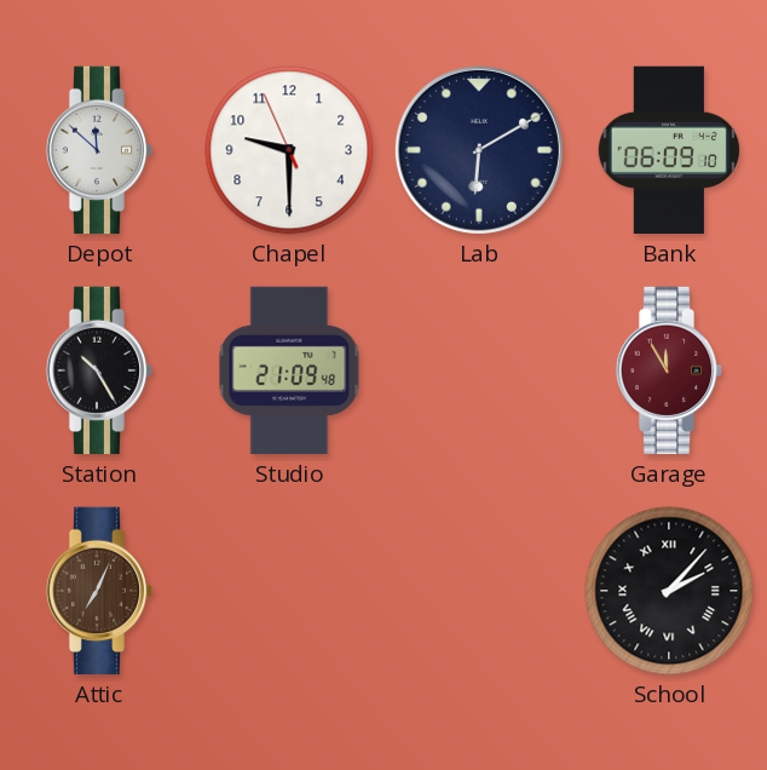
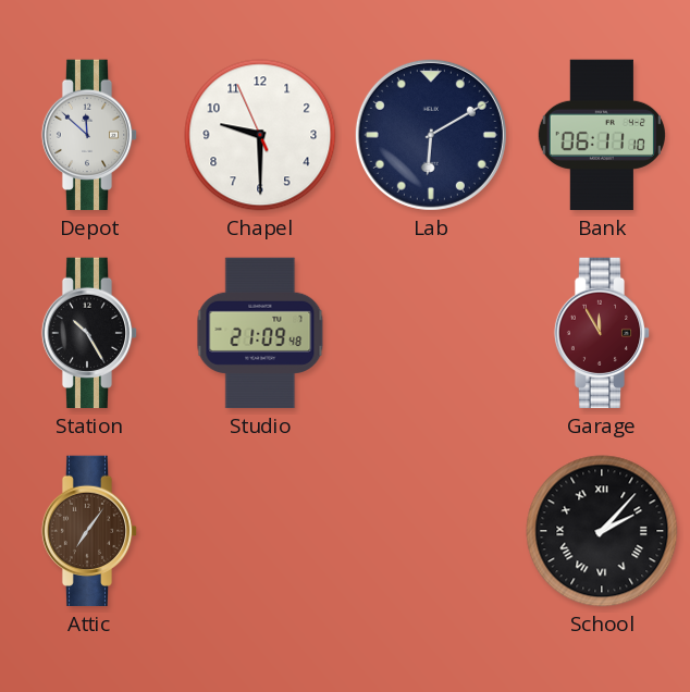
Bank: 06:09 -> 06:11
Attic: 7:04 -> 7:06
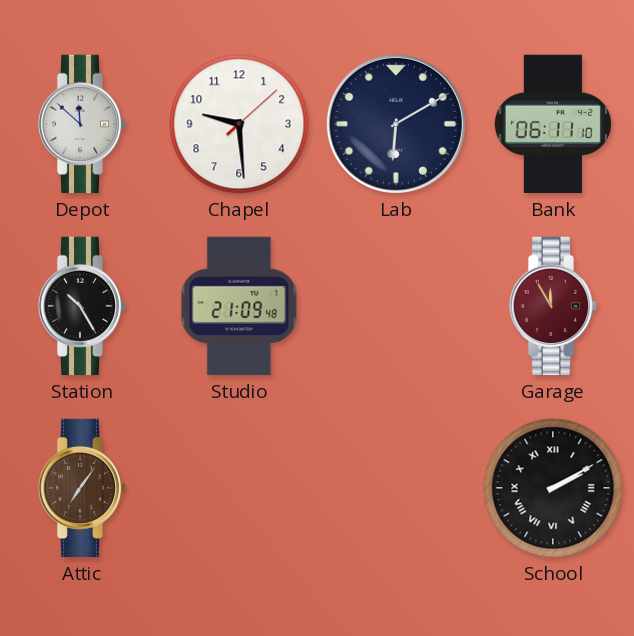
Chapel: 9:29:56 -> 9:29:08
School: 2:07 -> 2:10
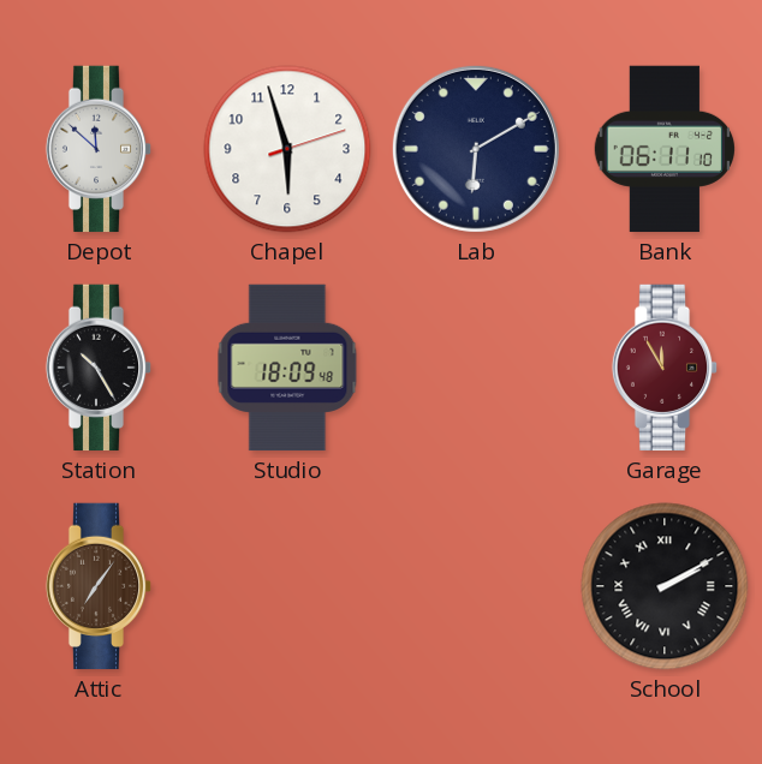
Chapel: 9:29 -> 5:57
Studio: 21:09 -> 18:09
